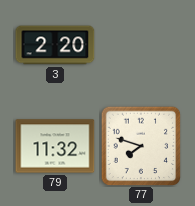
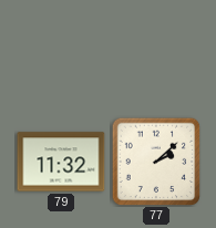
3: 2:20 -> none
77: 7:48 -> 2:08
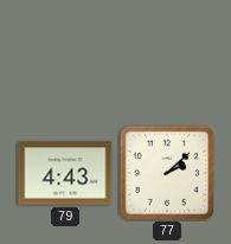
79: 11:32 -> 4:43
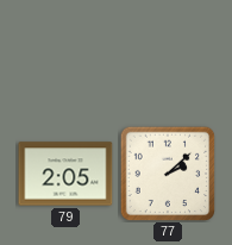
79: 4:43 -> 2:05
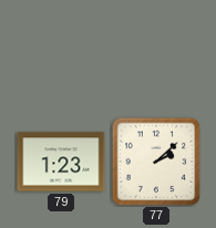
79: 2:05 -> 1:23
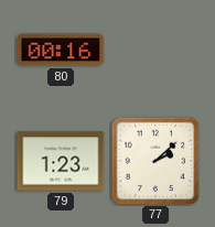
80: none -> 00:16
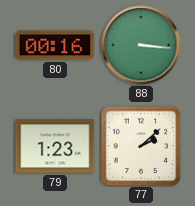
88: none -> 3:16
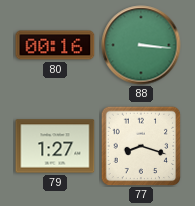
79: 1:23 -> 1:27
77: 2:08 -> 8:18
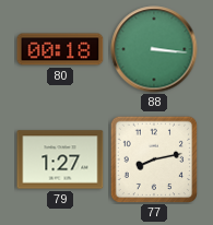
80: 00:16 -> 00:18
77: 8:18 -> 8:13
